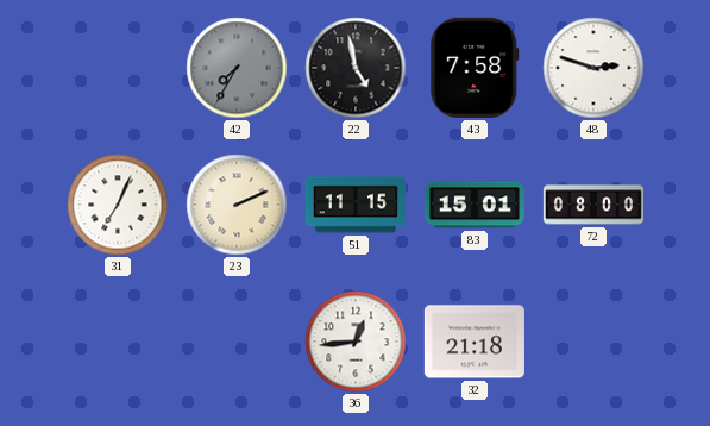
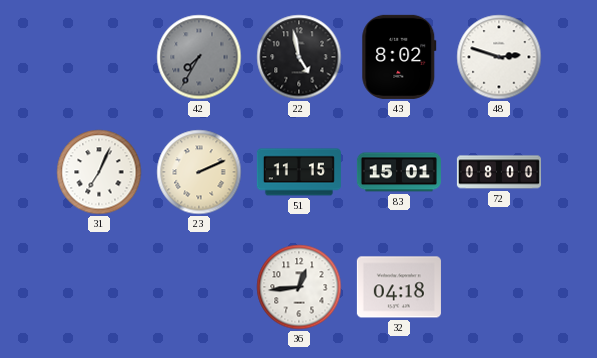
43: 7:58 -> 8:02
32: 21:18 -> 04:18
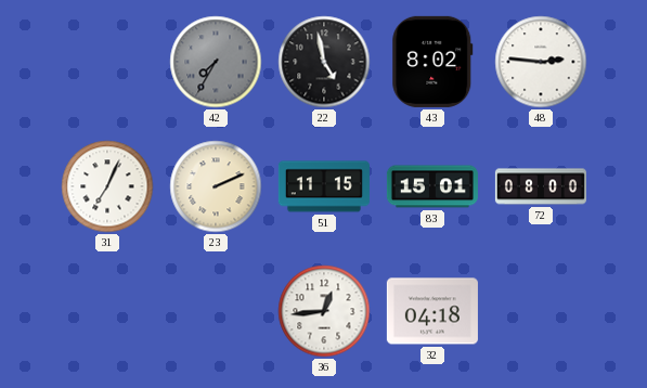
48: 2:48 -> 2:46
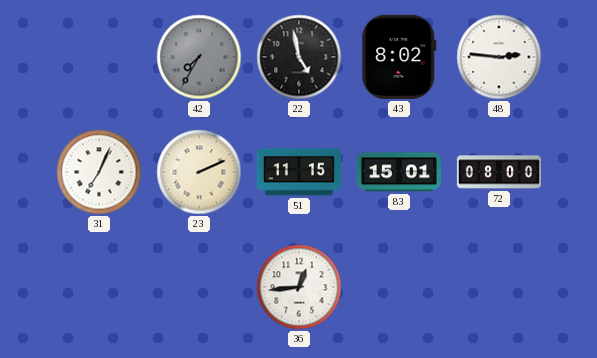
32: 04:18 -> none
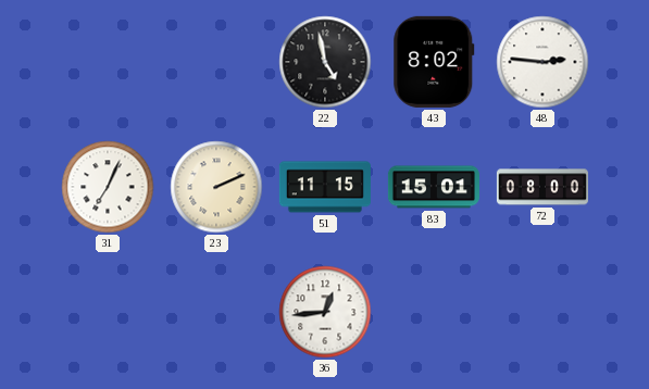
42: 7:35 -> none
